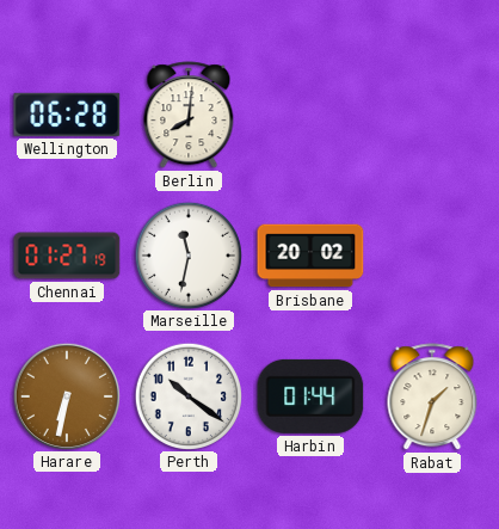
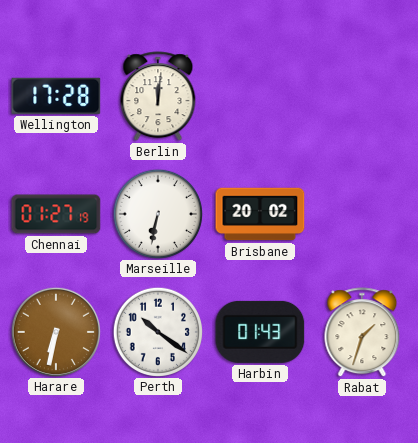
Wellington: 06:28 -> 17:28
Berlin: 8:01 -> 12:01
Marseille: 11:32 -> 6:32
Harbin: 01:44 -> 01:43
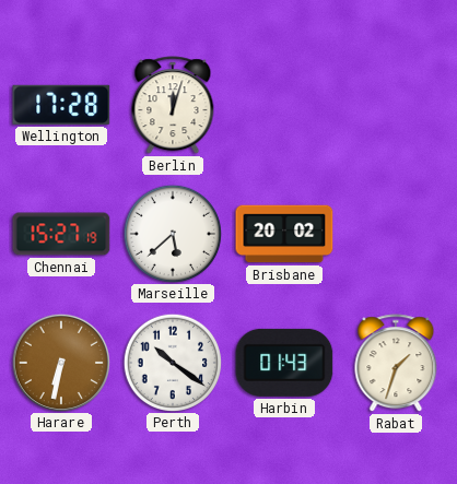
Berlin: 12:01 -> 12:03
Chennai: 01:27 -> 15:27
Marseille: 6:32 -> 5:38
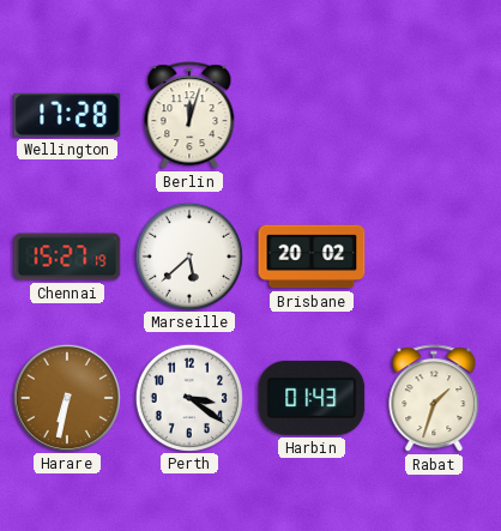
Perth: 10:21 -> 3:21
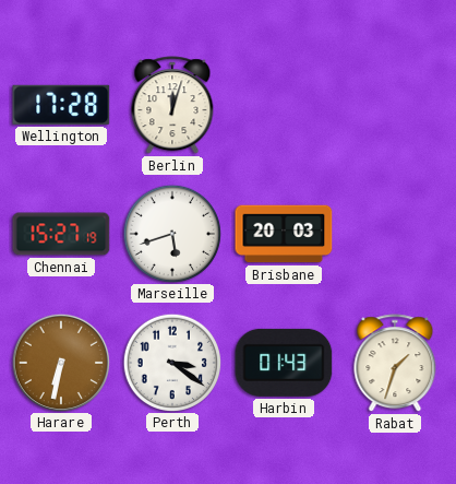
Marseille: 5:38 -> 5:42
Brisbane: 20:02 -> 20:03
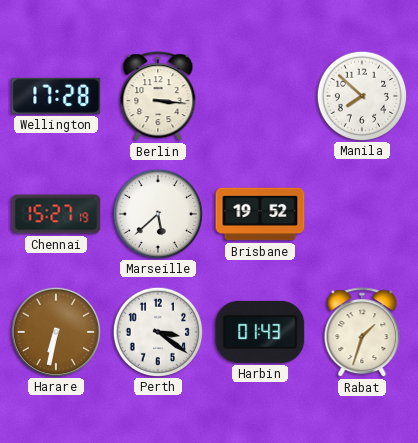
Berlin: 12:03 -> 3:16
Manila: none -> 7:52
Marseille: 5:42 -> 5:38
Brisbane: 20:03 -> 19:52
